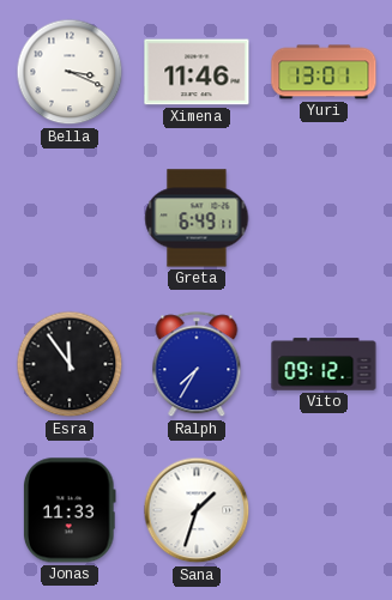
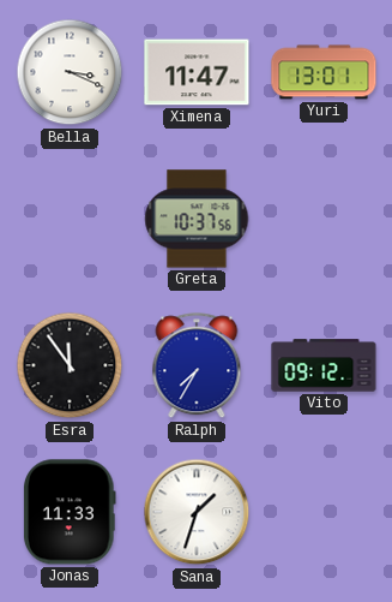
Ximena: 11:46 -> 11:47
Greta: 6:49 -> 10:37
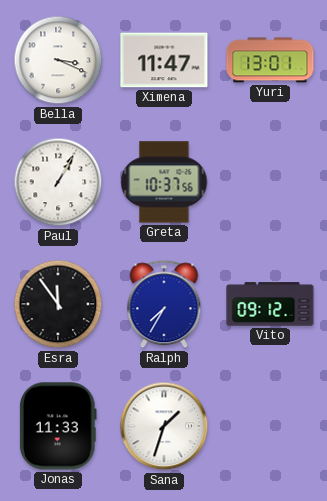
Paul: none -> 1:05
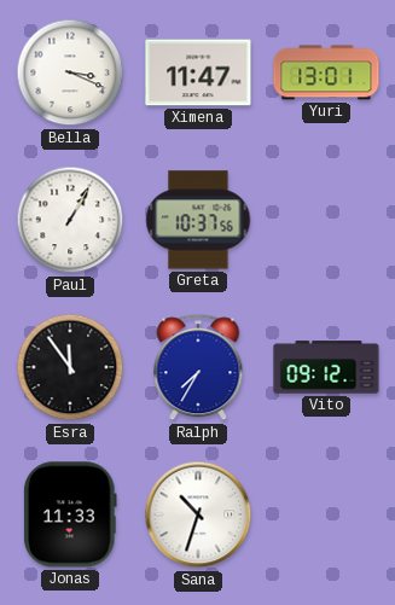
Sana: 1:33 -> 10:33
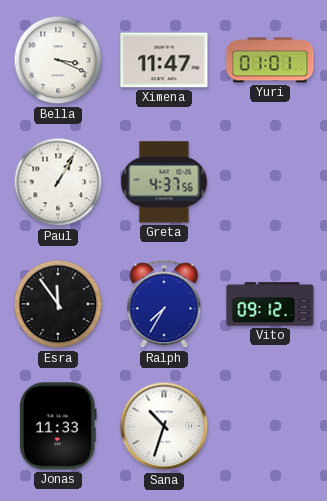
Yuri: 13:01 -> 01:01
Greta: 10:37 -> 4:37
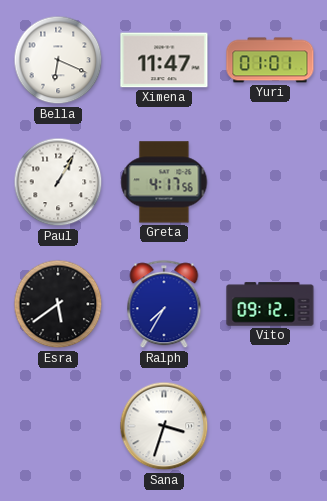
Bella: 3:19 -> 6:19
Greta: 4:37 -> 4:17
Esra: 11:54 -> 5:39
Jonas: 11:33 -> none
Sana: 10:33 -> 3:33
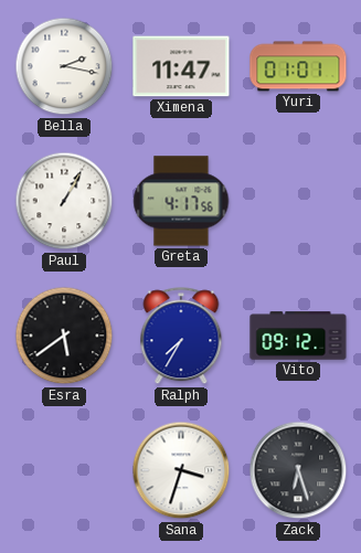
Bella: 6:19 -> 2:17
Zack: none -> 6:27
